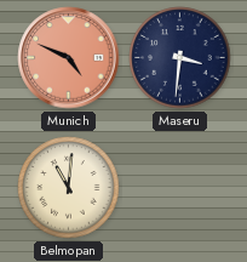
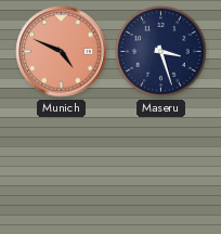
Maseru: 3:31 -> 3:27
Belmopan: 11:01 -> none
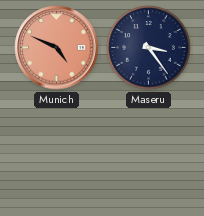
Maseru: 3:27 -> 3:24
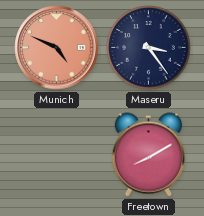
Freetown: none -> 8:10
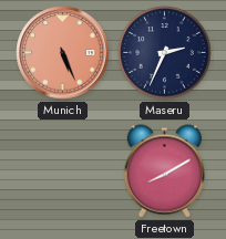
Munich: 4:49 -> 5:26
Maseru: 3:24 -> 2:34
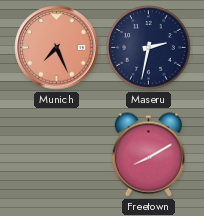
Munich: 5:26 -> 7:26
Maseru: 2:34 -> 2:32
